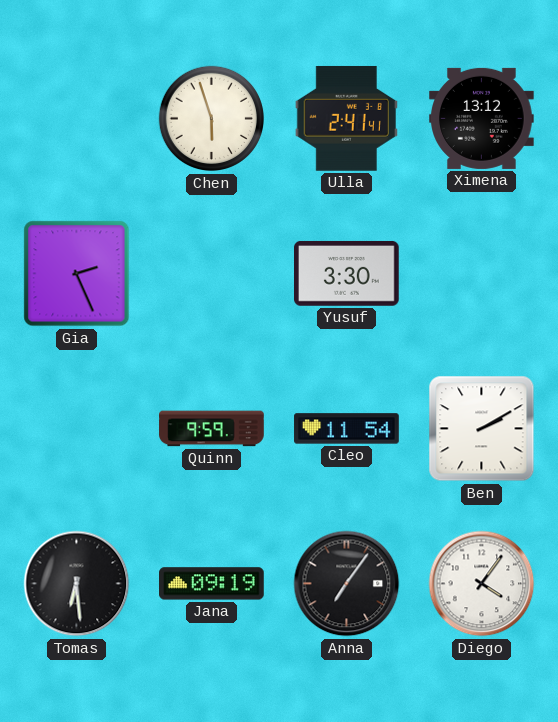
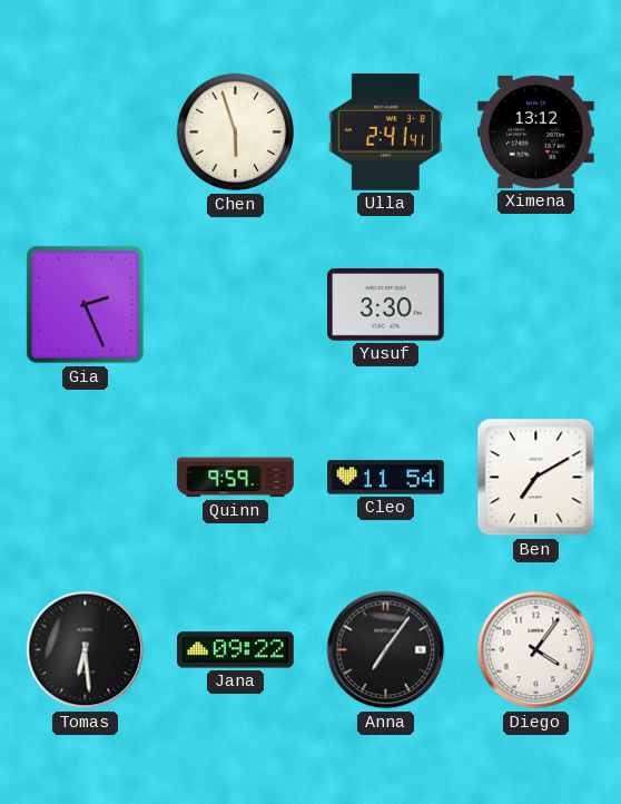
Ben: 2:10 -> 7:10
Jana: 09:19 -> 09:22
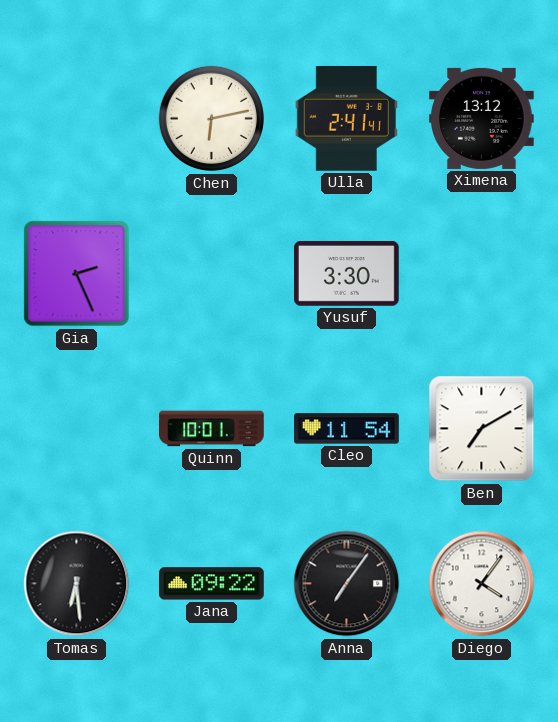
Chen: 5:57 -> 6:13
Quinn: 9:59 -> 10:01
